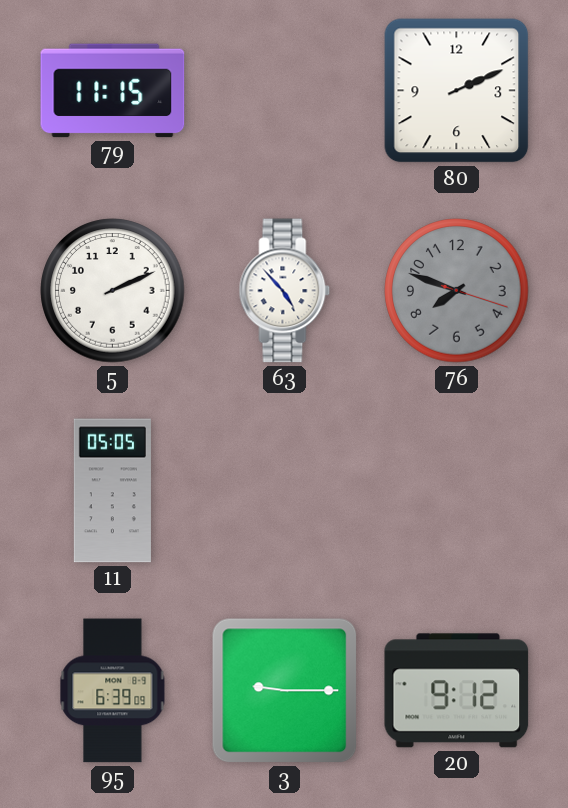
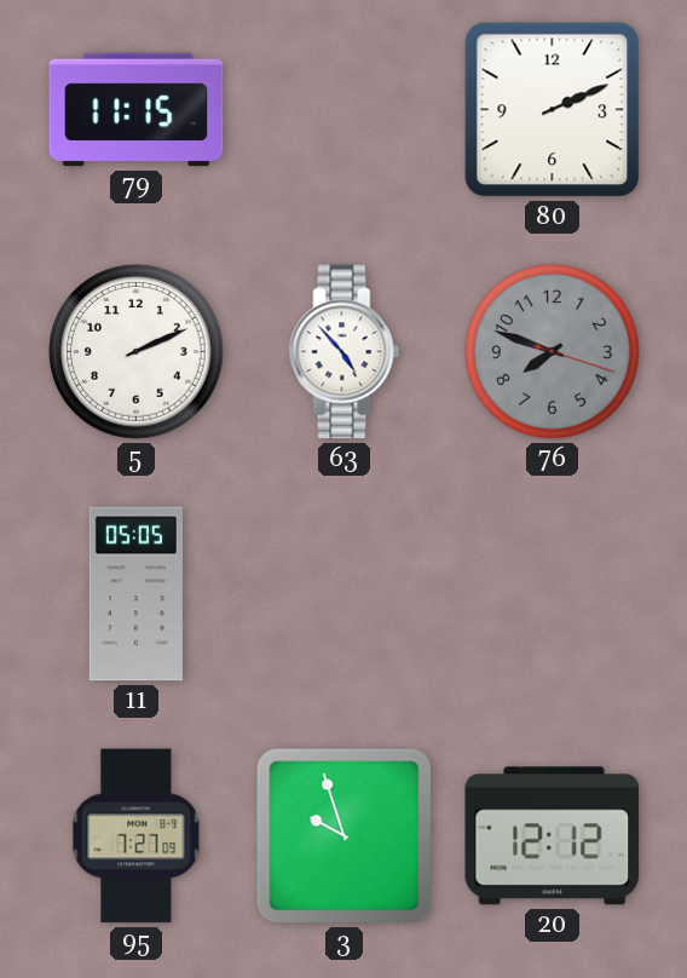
95: 6:39 -> 7:27
3: 9:15 -> 9:57
20: 9:12 -> 12:12
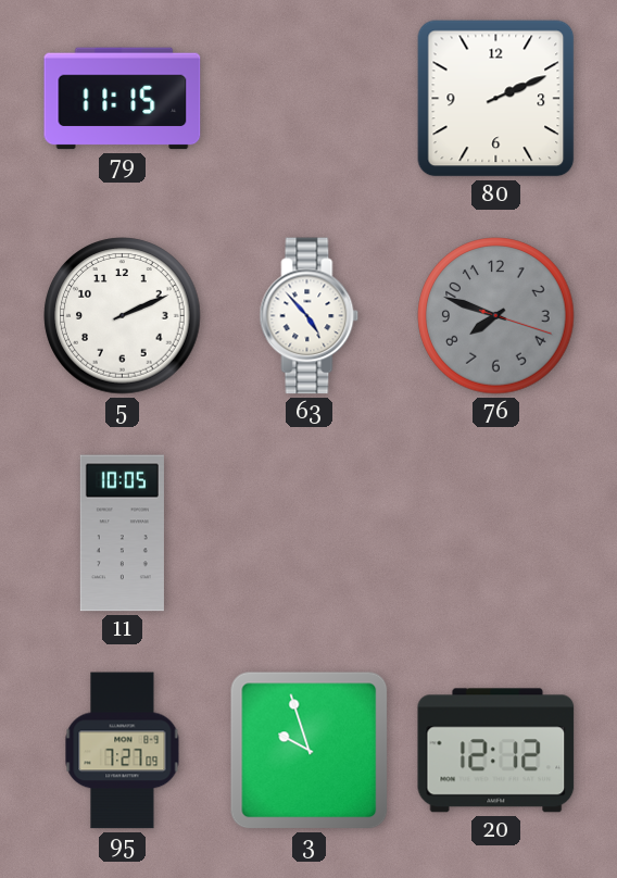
11: 05:05 -> 10:05
